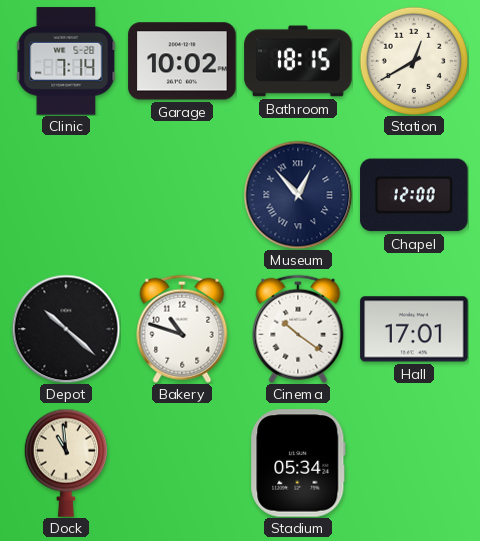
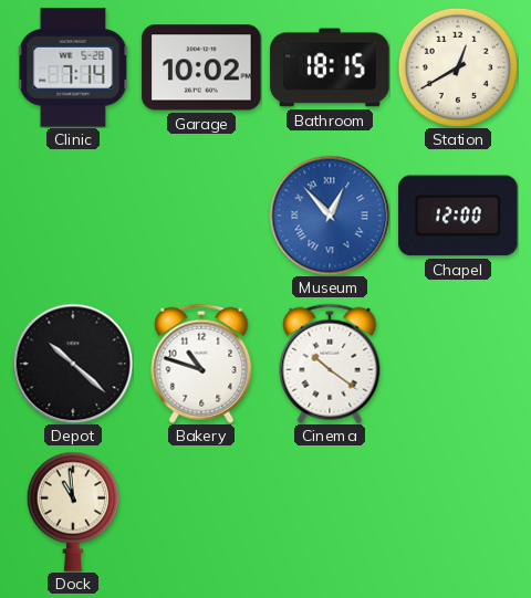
Museum dial: navy -> blue
Hall: 17:01 -> none
Stadium: 05:34 -> none
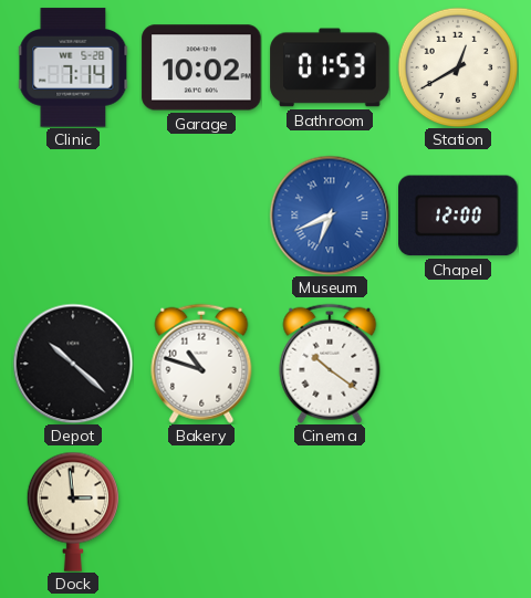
Bathroom: 18:15 -> 01:53
Museum: 12:53 -> 6:41
Dock: 10:59 -> 2:59
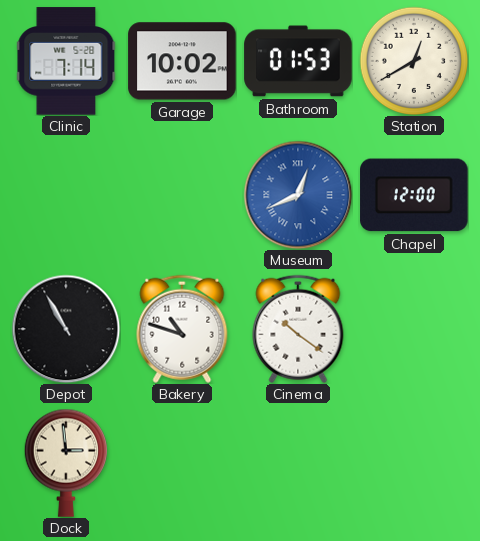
Museum: 6:41 -> 12:41
Depot: 10:22 -> 10:55
